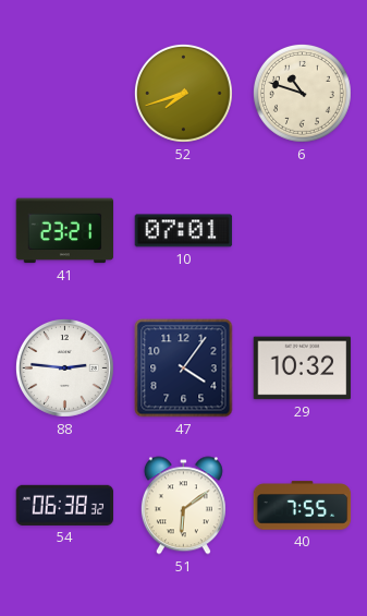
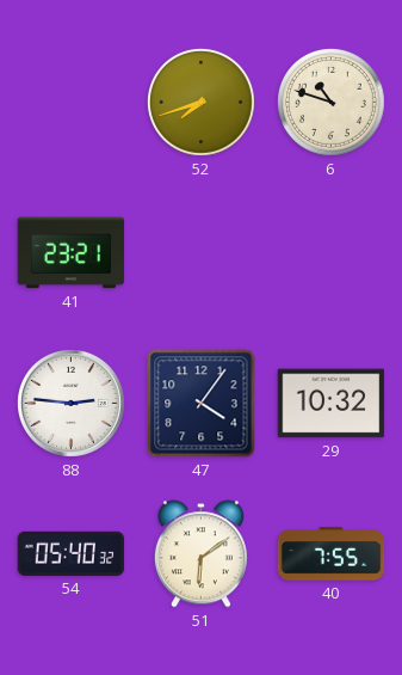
10: 07:01 -> none
54: 06:38 -> 05:40
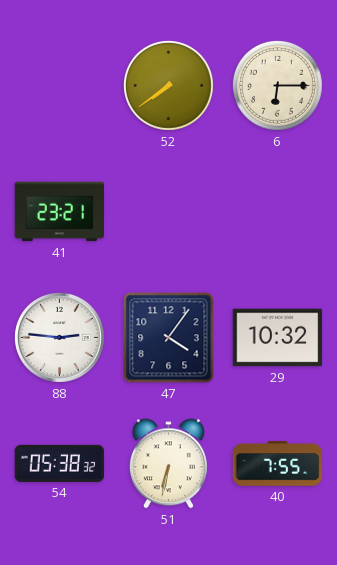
52: 7:42 -> 7:39
6: 10:48 -> 6:15
54: 05:40 -> 05:38
51: 6:09 -> 6:32
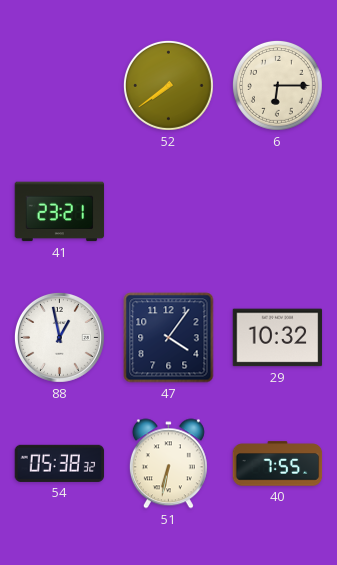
88: 2:46 -> 12:58
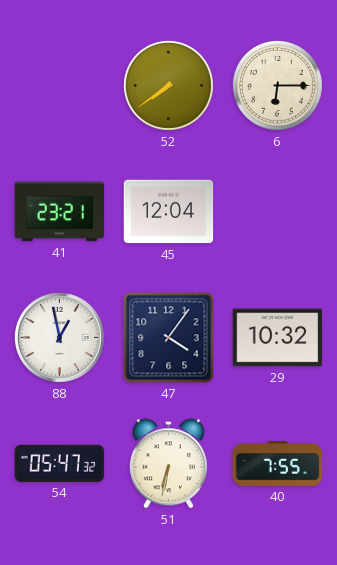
45: none -> 12:04
54: 05:38 -> 05:47
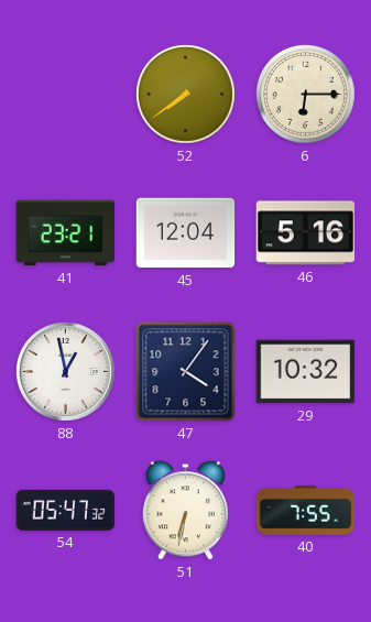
46: none -> 5:16
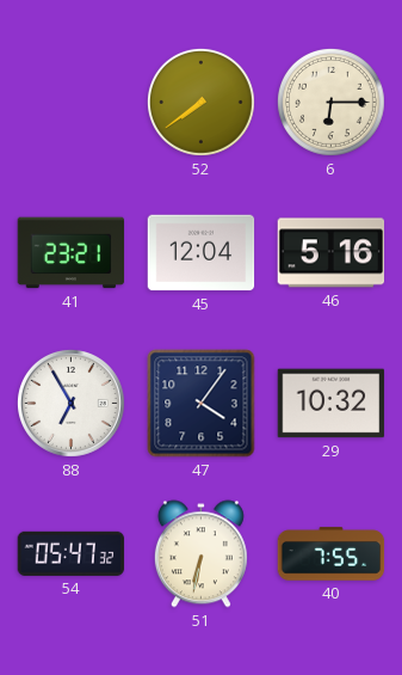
88: 12:58 -> 6:55
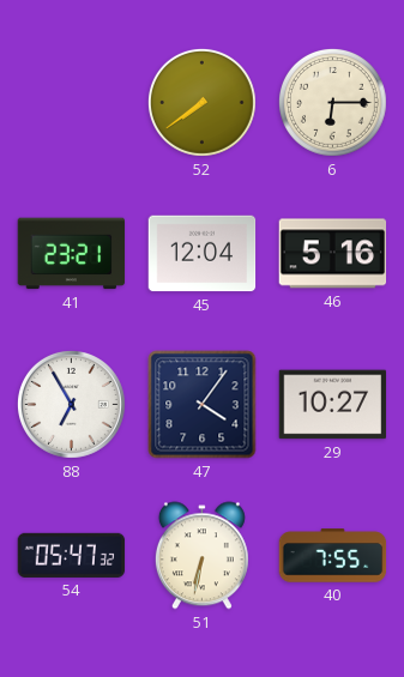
29: 10:32 -> 10:27
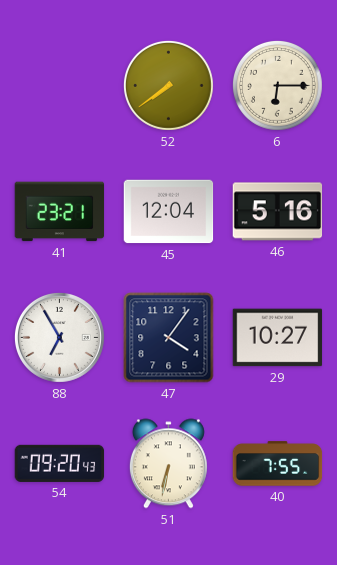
54: 05:47 -> 09:20
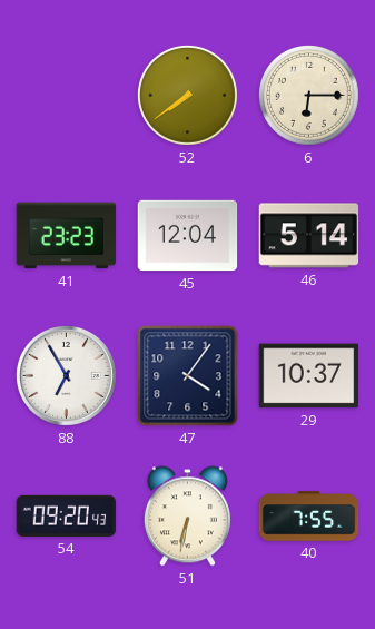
41: 23:21 -> 23:23
46: 5:16 -> 5:14
29: 10:27 -> 10:37
